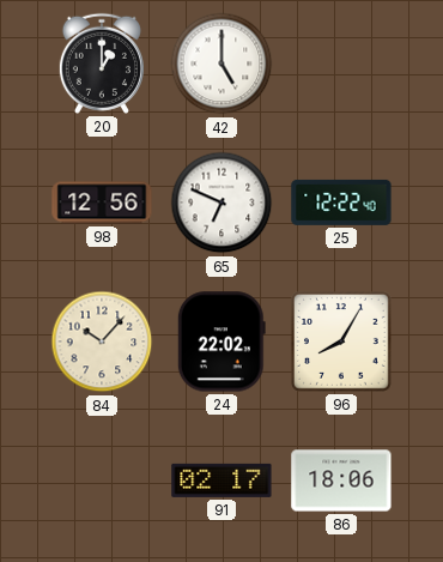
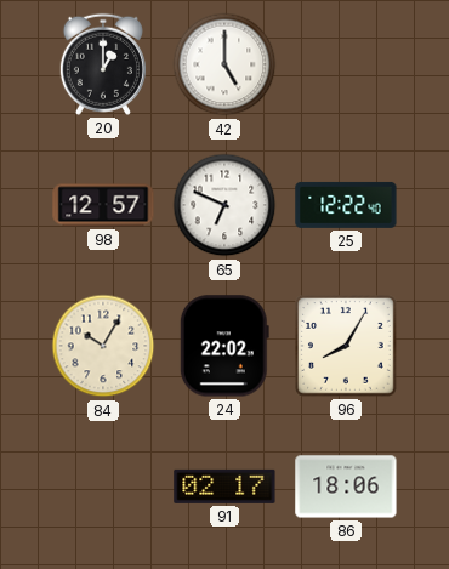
98: 12:56 -> 12:57
84: 10:07 -> 10:05
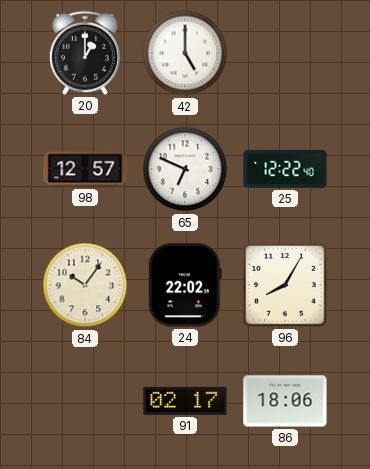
84: 10:05 -> 10:06
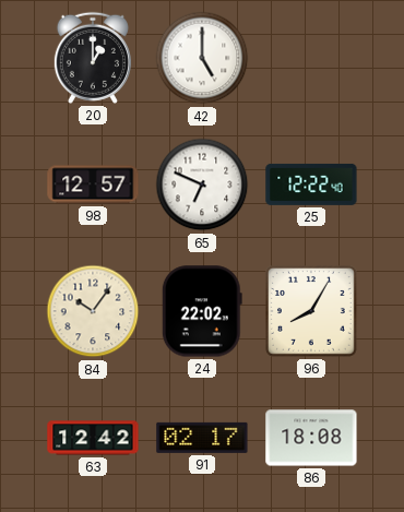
63: none -> 12:42
86: 18:06 -> 18:08
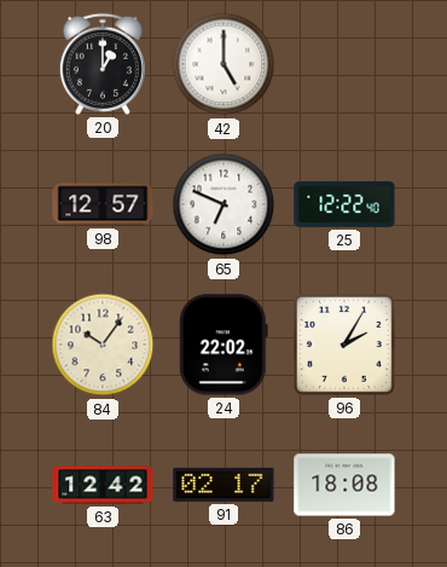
96: 8:05 -> 2:05
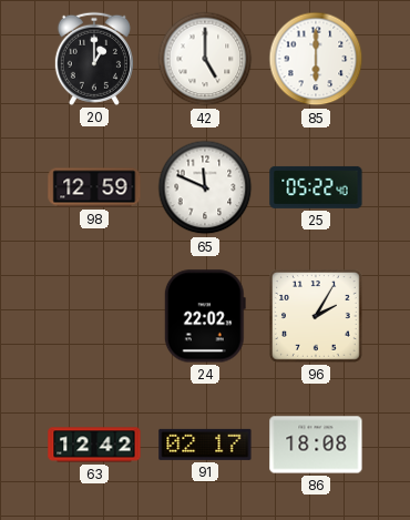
85: none -> 6:00
98: 12:57 -> 12:59
65: 6:49 -> 11:49
25: 12:22 -> 05:22
84: 10:06 -> none
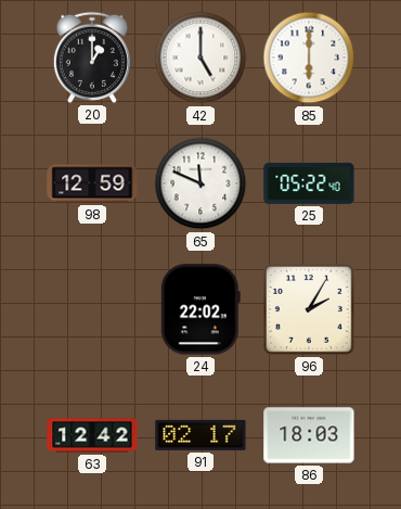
86: 18:08 -> 18:03
